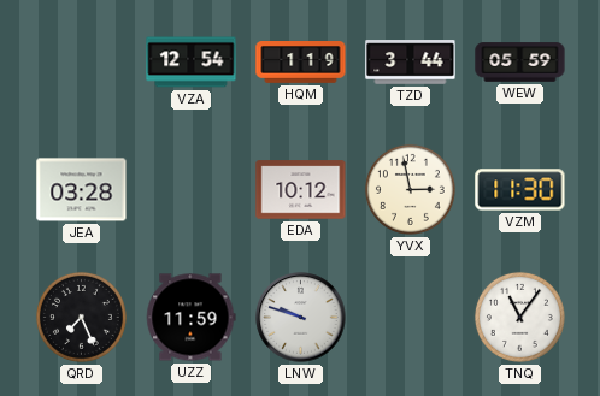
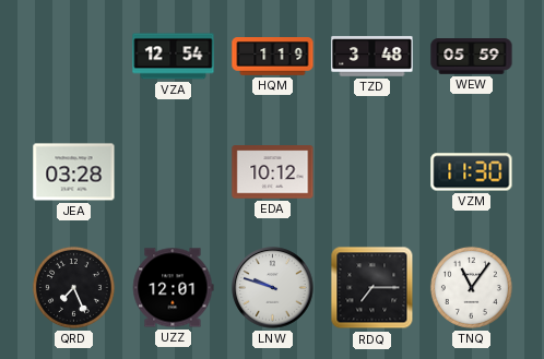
TZD: 3:44 -> 3:48
YVX: 2:58 -> none
UZZ: 11:59 -> 12:01
RDQ: none -> 7:15
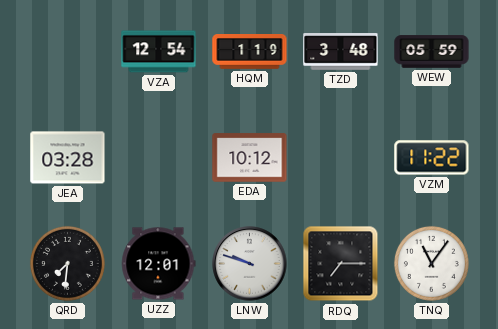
VZM: 11:30 -> 11:22
QRD: 7:26 -> 7:31
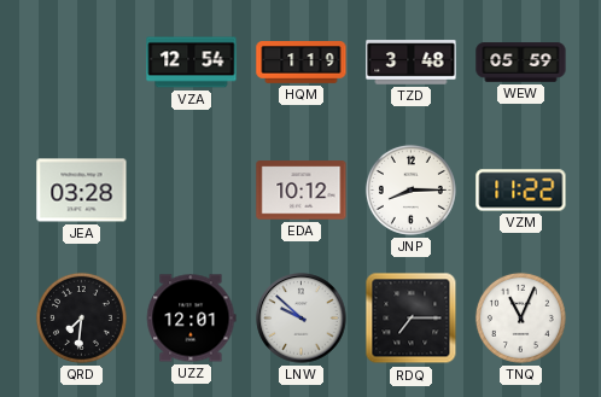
JNP: none -> 8:15
LNW: 9:48 -> 9:52
TNQ: 11:06 -> 11:04
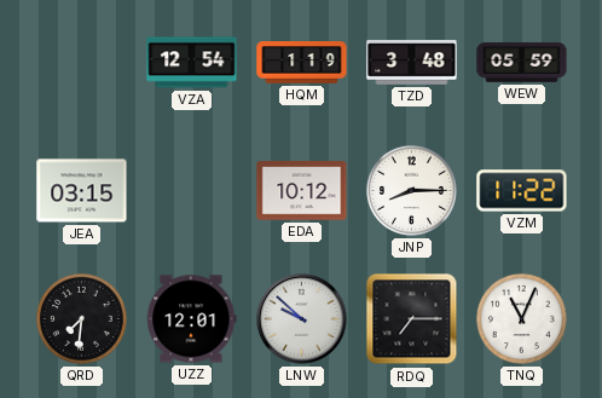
JEA: 03:28 -> 03:15
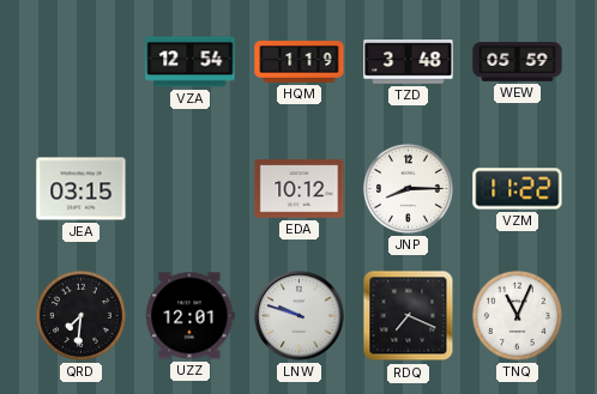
LNW: 9:52 -> 9:48
RDQ: 7:15 -> 7:19
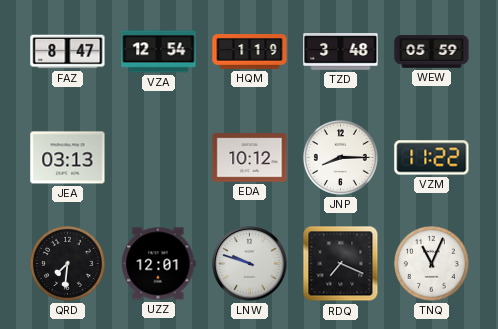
FAZ: none -> 8:47
JEA: 03:15 -> 03:13
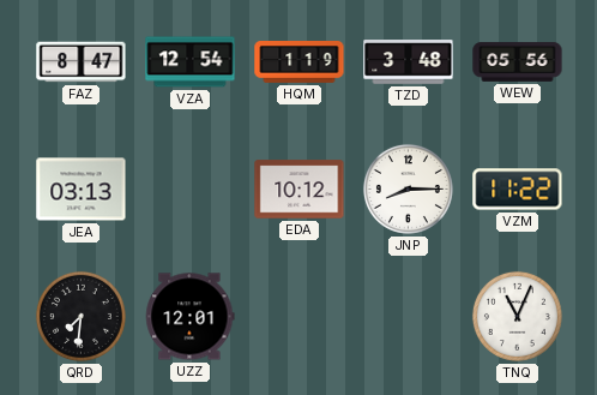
WEW: 05:59 -> 05:56
LNW: 9:48 -> none
RDQ: 7:19 -> none
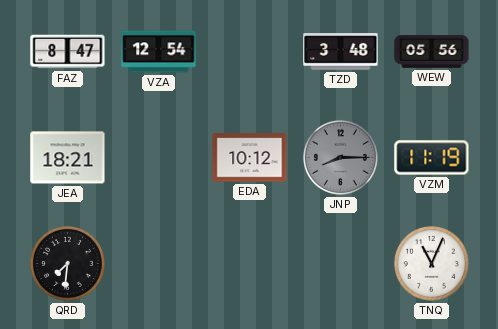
HQM: 1:19 -> none
JEA: 03:13 -> 18:21
JNP dial: white -> grey
VZM: 11:22 -> 11:19
UZZ: 12:01 -> none
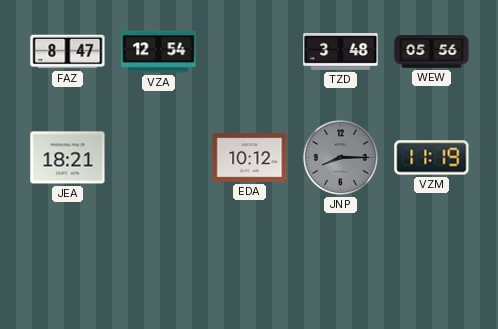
QRD: 7:31 -> none
TNQ: 11:04 -> none
